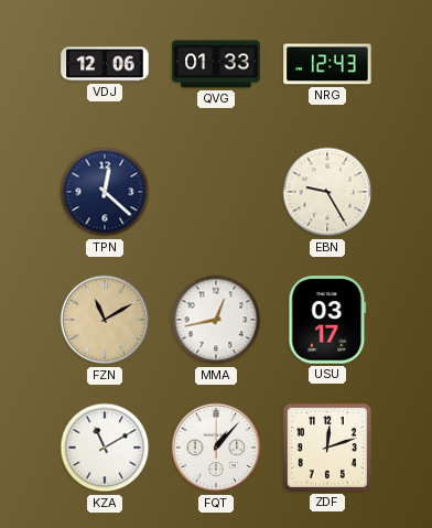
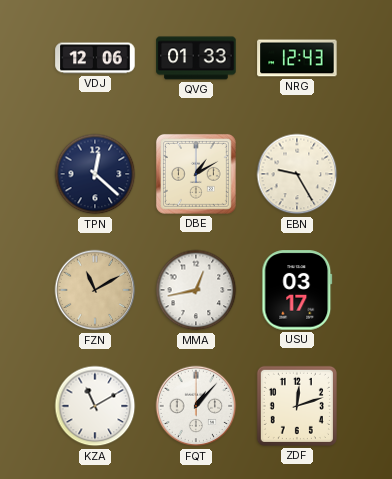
DBE: none -> 1:10
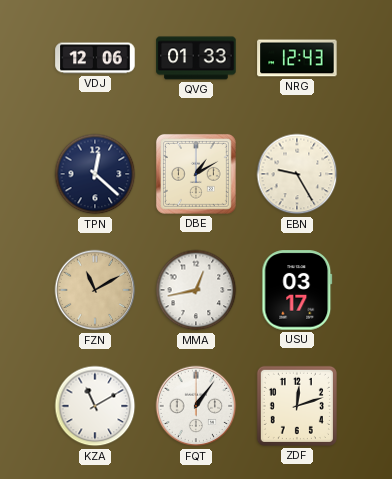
FQT: 1:07 -> 1:06
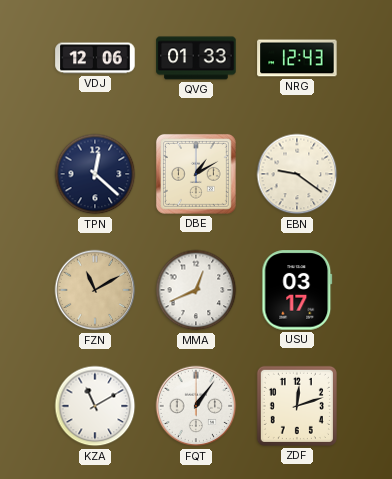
EBN: 9:25 -> 9:21
MMA: 12:43 -> 12:41
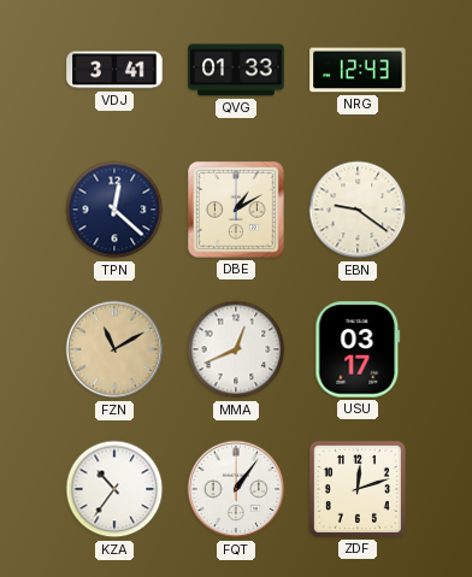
VDJ: 12:06 -> 3:41
KZA: 11:10 -> 10:36
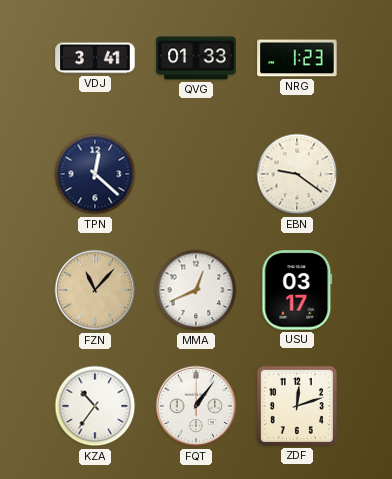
NRG: 12:43 -> 1:23
DBE: 1:10 -> none
FZN: 11:10 -> 11:07
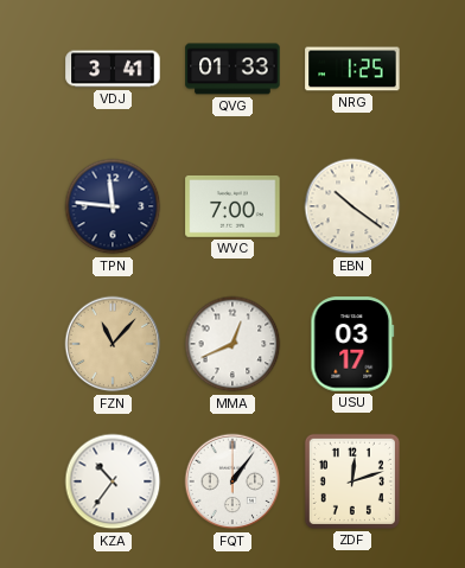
NRG: 1:23 -> 1:25
TPN: 12:22 -> 11:46
WVC: none -> 7:00
EBN: 9:21 -> 10:21
